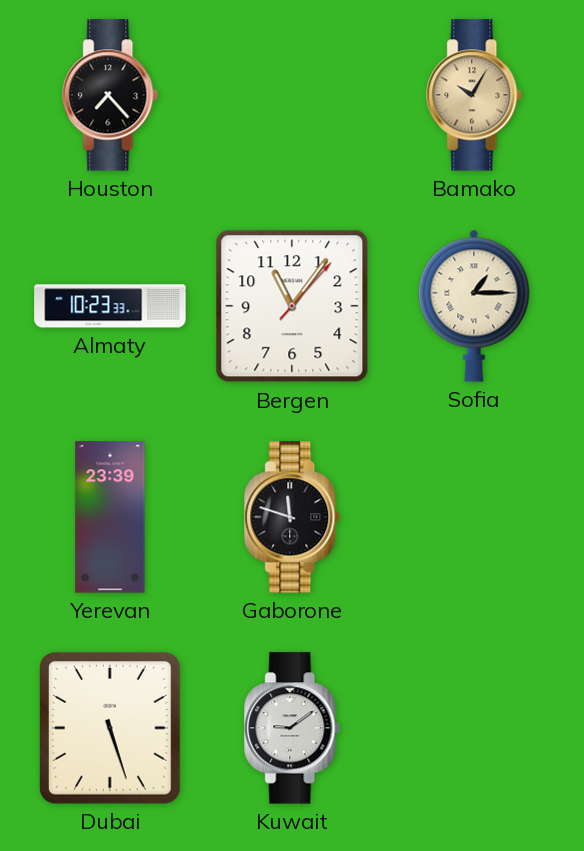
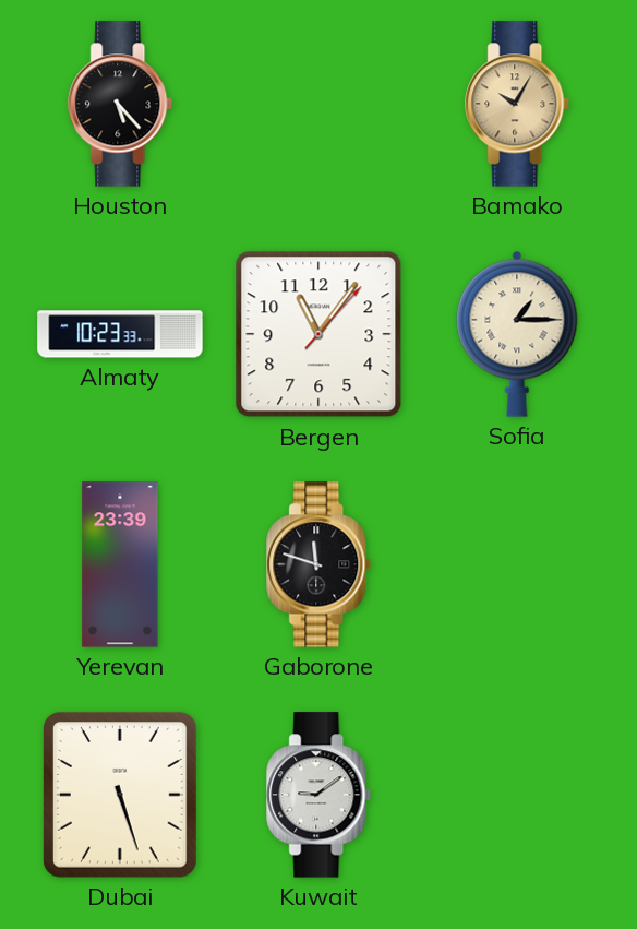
Houston: 7:23 -> 5:23
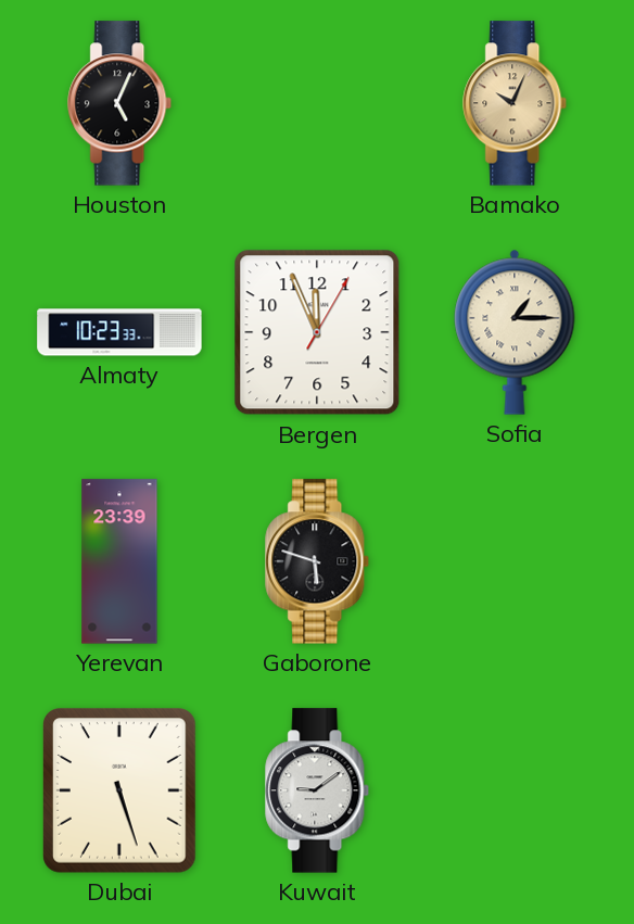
Houston: 5:23 -> 5:04
Bamako: 10:05 -> 10:04
Bergen: 11:06 -> 11:56
Gaborone: 11:48 -> 5:48
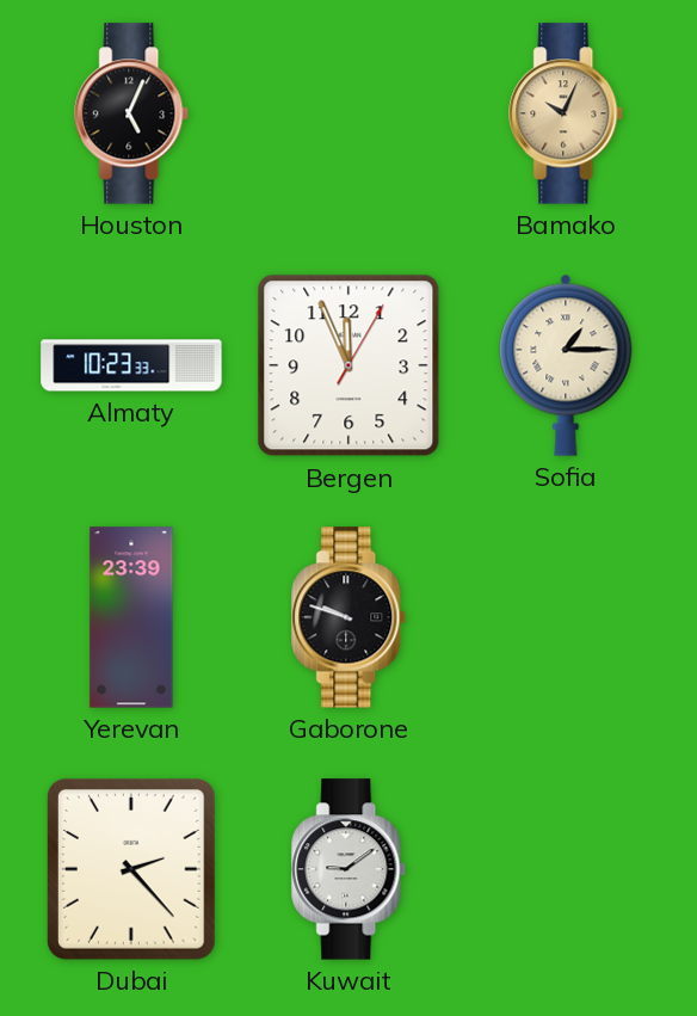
Gaborone: 5:48 -> 9:48
Dubai: 5:27 -> 2:23
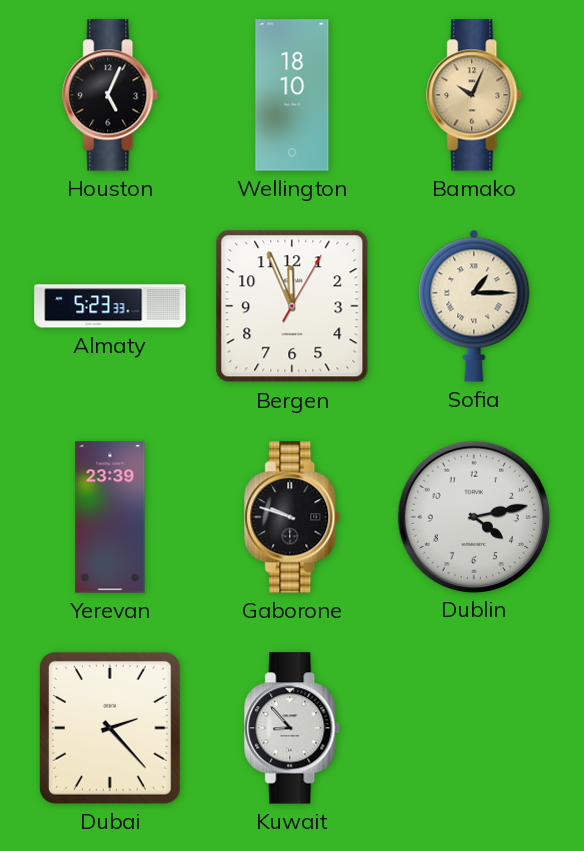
Wellington: none -> 18:10
Almaty: 10:23 -> 5:23
Dublin: none -> 4:13
Kuwait: 9:09 -> 8:53
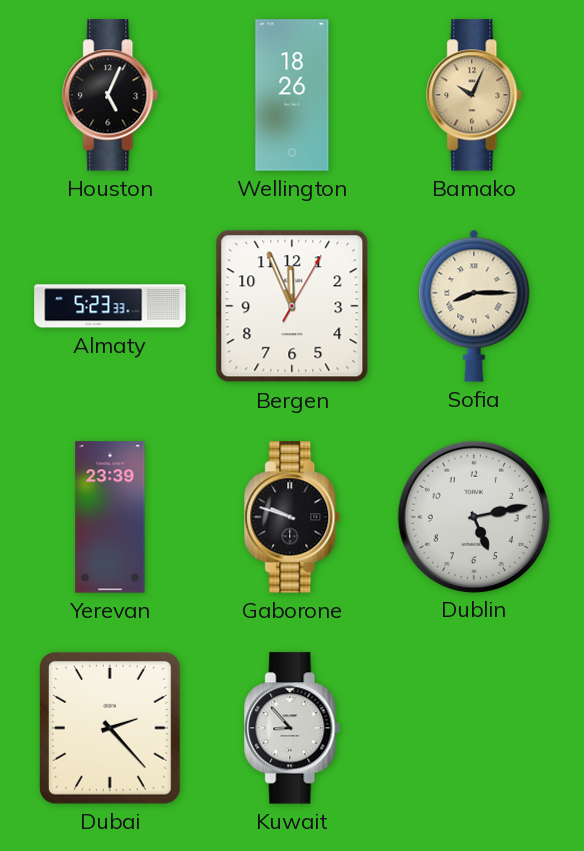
Wellington: 18:10 -> 18:26
Sofia: 1:15 -> 8:15
Dublin: 4:13 -> 5:13
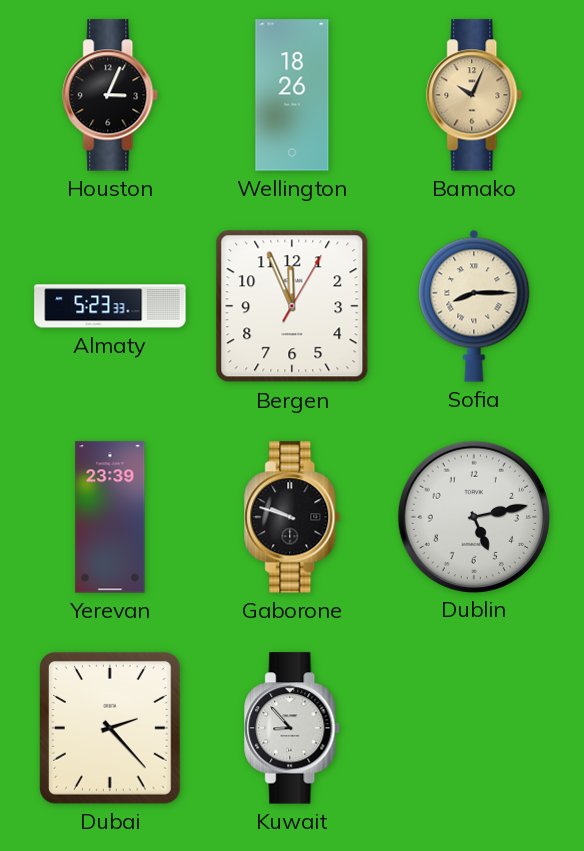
Houston: 5:04 -> 3:04
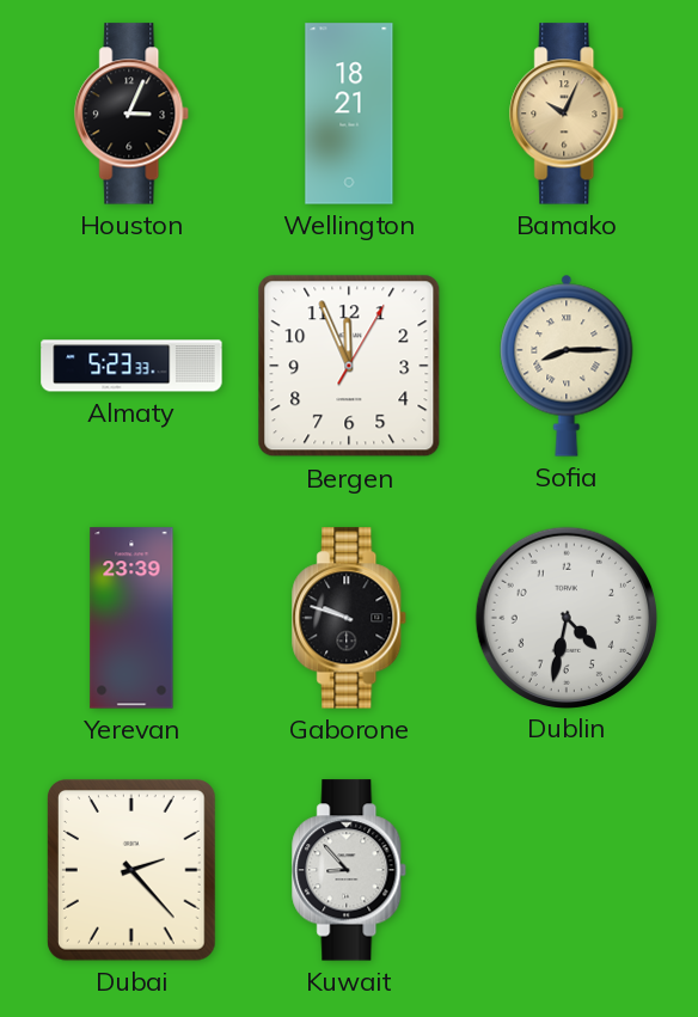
Wellington: 18:26 -> 18:21
Dublin: 5:13 -> 4:32
